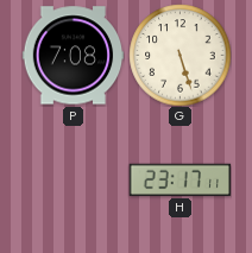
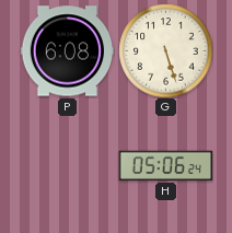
P: 7:08 -> 6:08
H: 23:17 -> 05:06
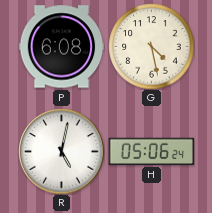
G: 5:27 -> 4:28
R: none -> 5:02
